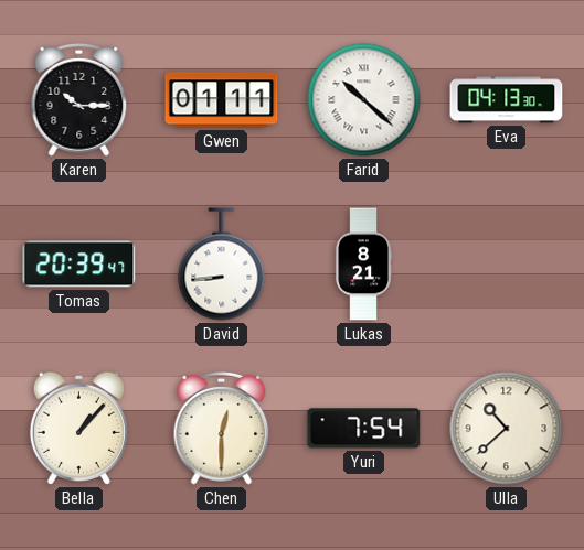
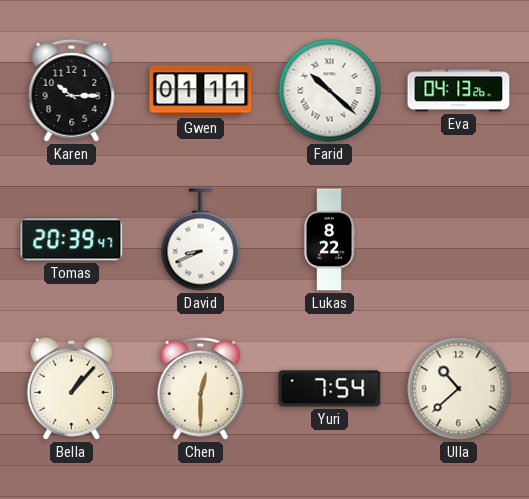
Eva: 04:13:30 -> 04:13:26
David: 8:44 -> 8:41
Lukas: 8:21 -> 8:22
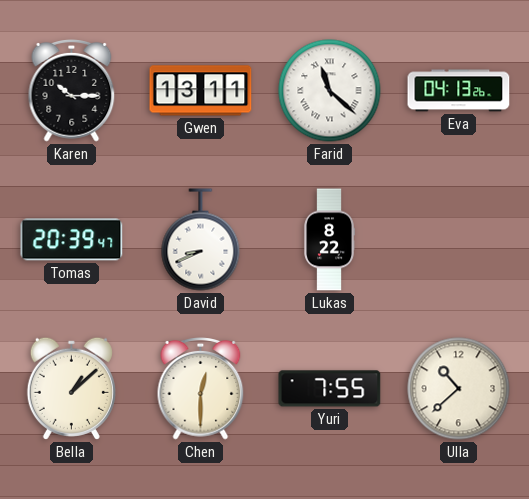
Gwen: 01:11 -> 13:11
Farid: 10:22 -> 11:22
Bella: 1:07 -> 1:08
Yuri: 7:54 -> 7:55
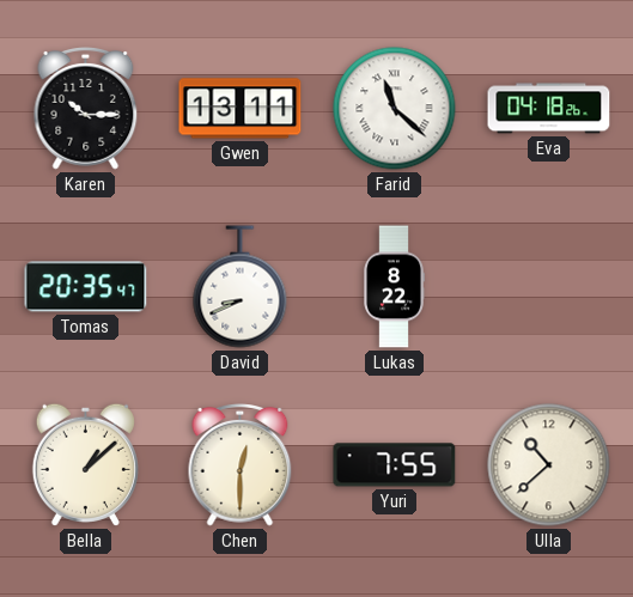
Eva: 04:13 -> 04:18
Tomas: 20:39 -> 20:35
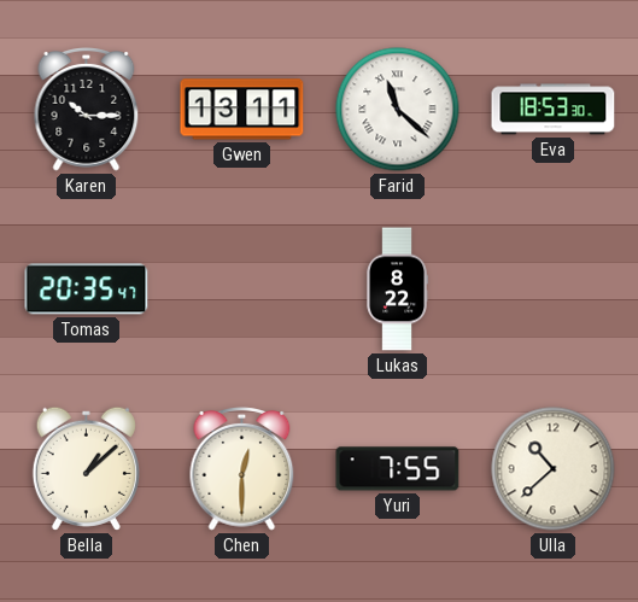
Eva: 04:18 -> 18:53
David: 8:41 -> none
